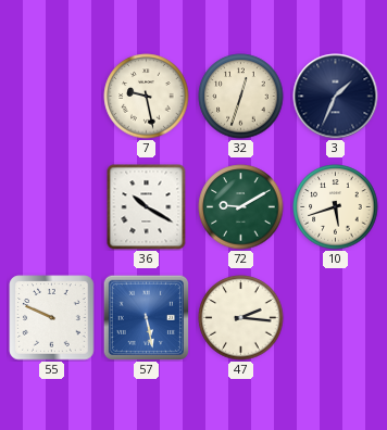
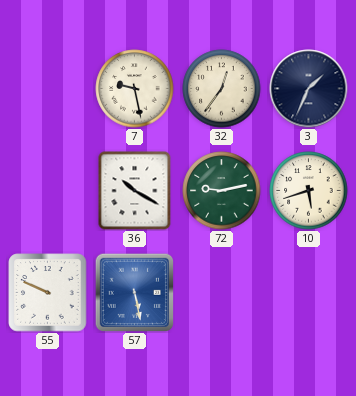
32: 12:33 -> 12:36
72: 9:10 -> 9:13
47: 2:16 -> none
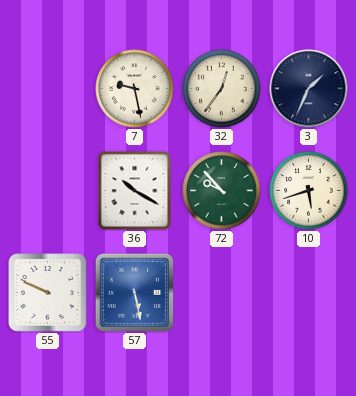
72: 9:13 -> 9:53
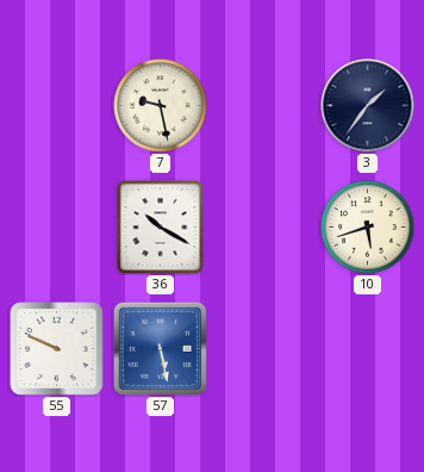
32: 12:36 -> none
3: 1:34 -> 1:36
72: 9:53 -> none
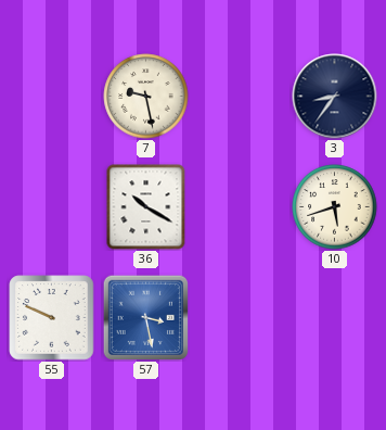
3: 1:36 -> 8:36
57: 5:28 -> 3:28
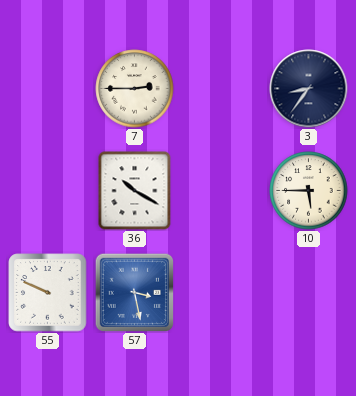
7: 9:28 -> 2:45
10: 5:42 -> 5:45
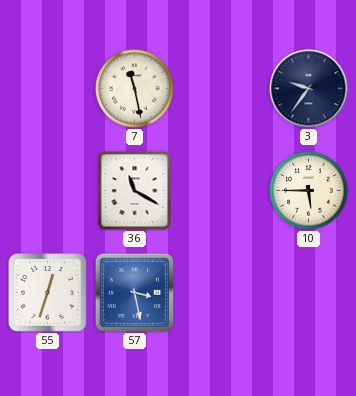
7: 2:45 -> 11:28
3: 8:36 -> 9:36
36: 10:20 -> 11:20
55: 9:49 -> 12:33
